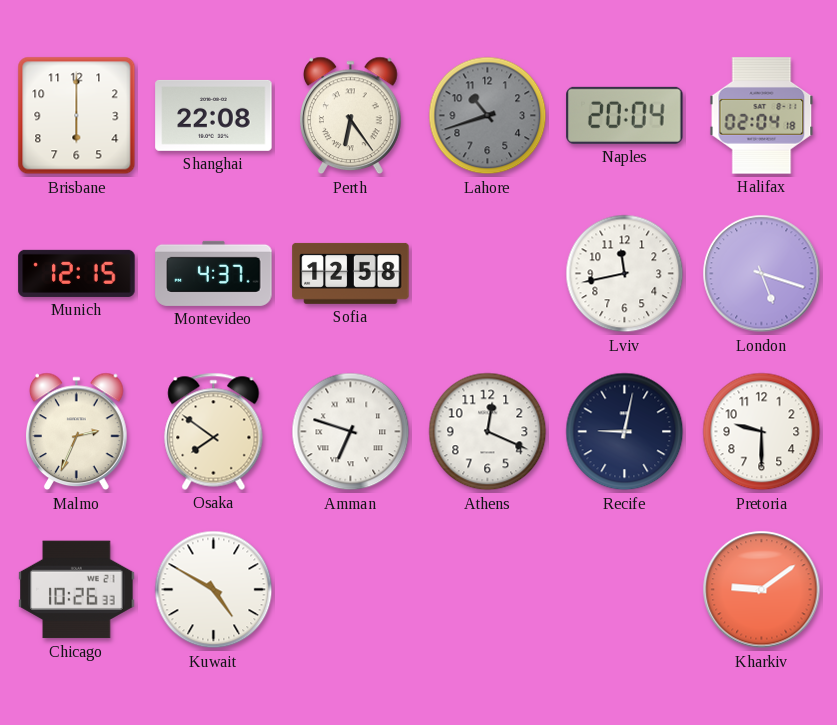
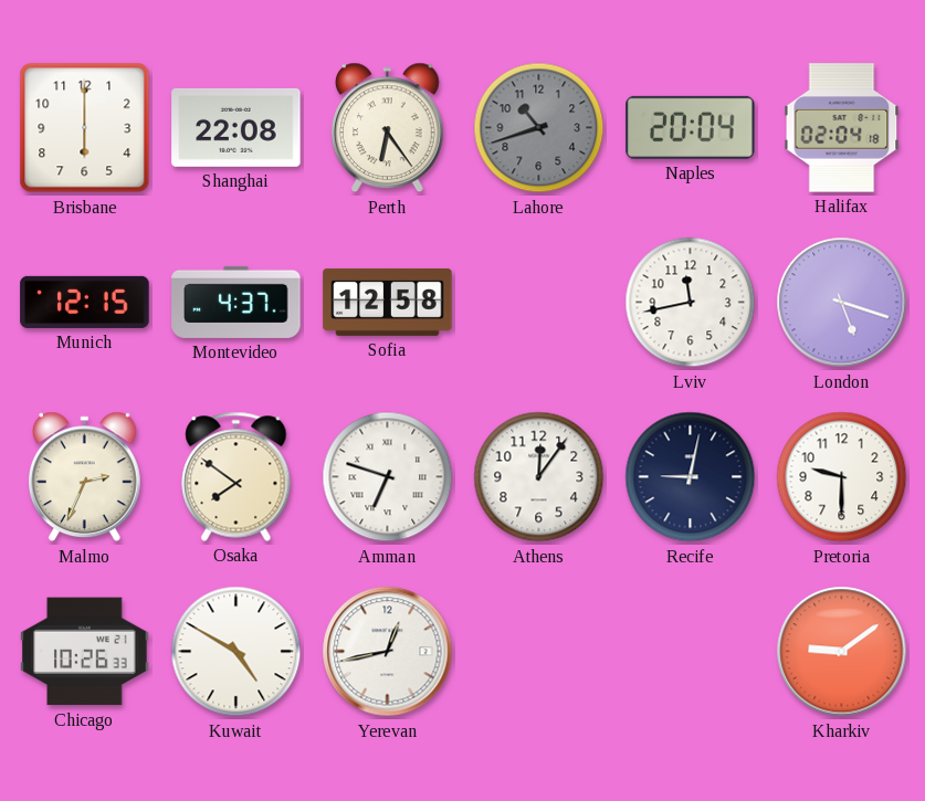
Athens: 12:19 -> 12:06
Yerevan: none -> 12:43
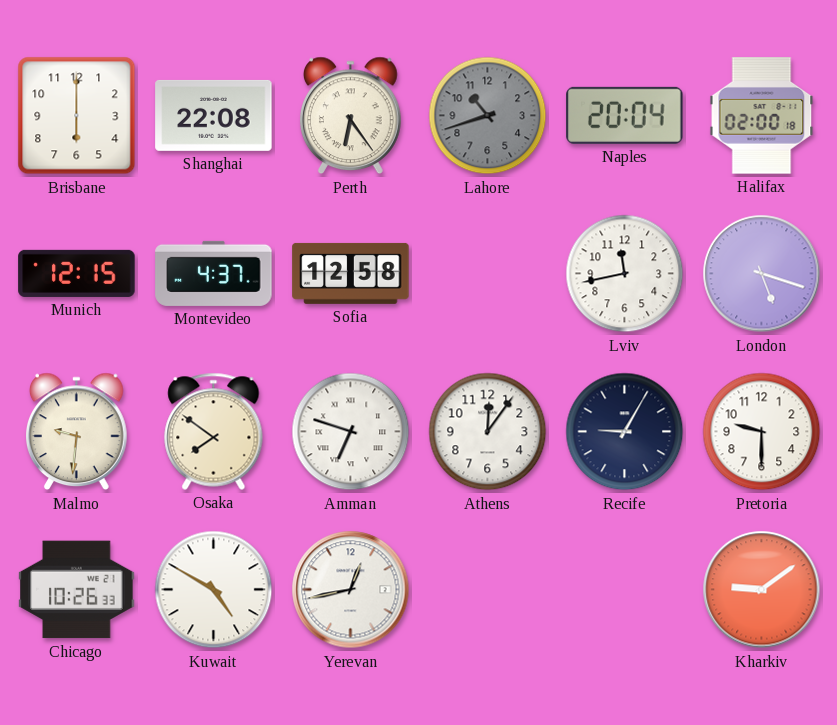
Halifax: 02:04 -> 02:00
Malmo: 2:34 -> 9:31
Recife: 9:02 -> 9:05
